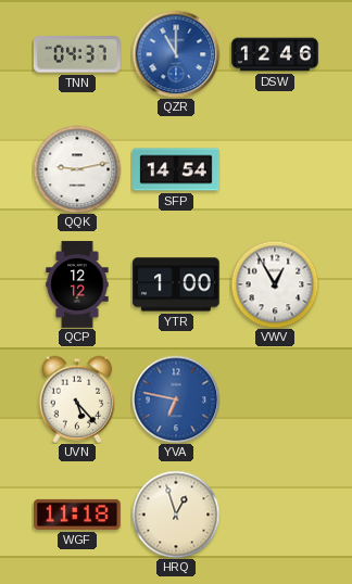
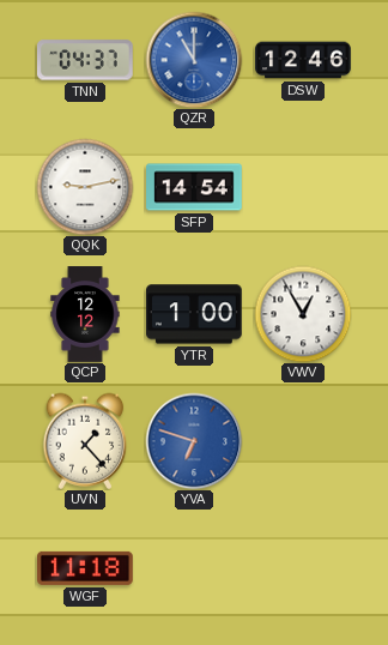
UVN: 5:23 -> 1:23
YVA: 6:47 -> 6:48
HRQ: 12:57 -> none
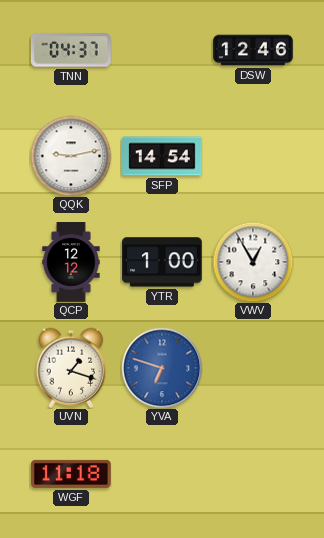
QZR: 11:00 -> none
UVN: 1:23 -> 1:18
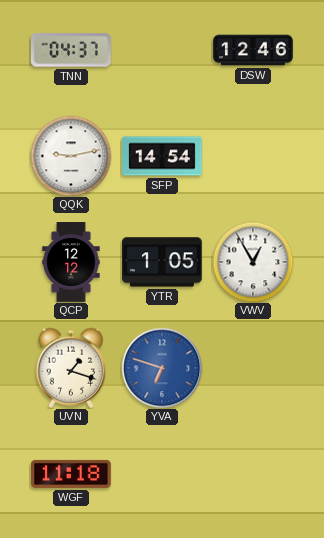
YTR: 1:00 -> 1:05
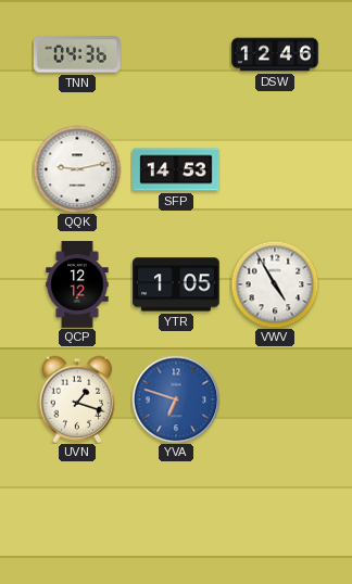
TNN: 04:37 -> 04:36
SFP: 14:54 -> 14:53
VWV: 12:55 -> 4:55
WGF: 11:18 -> none
